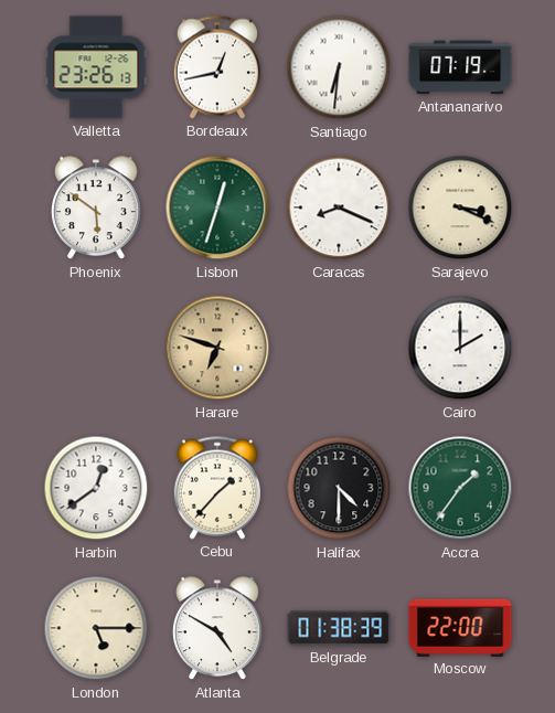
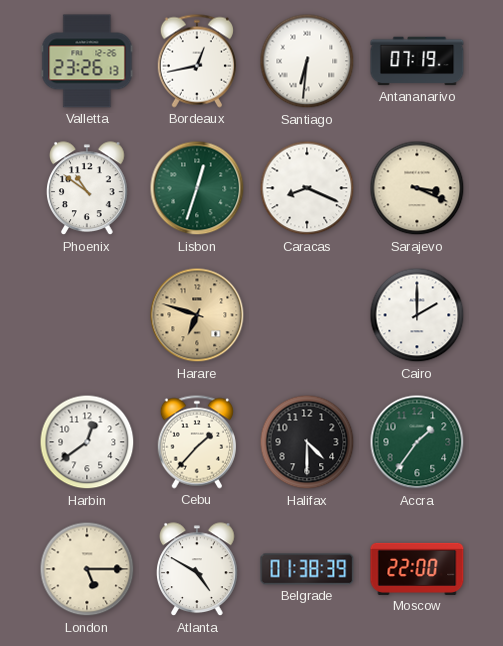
Phoenix: 5:51 -> 10:51
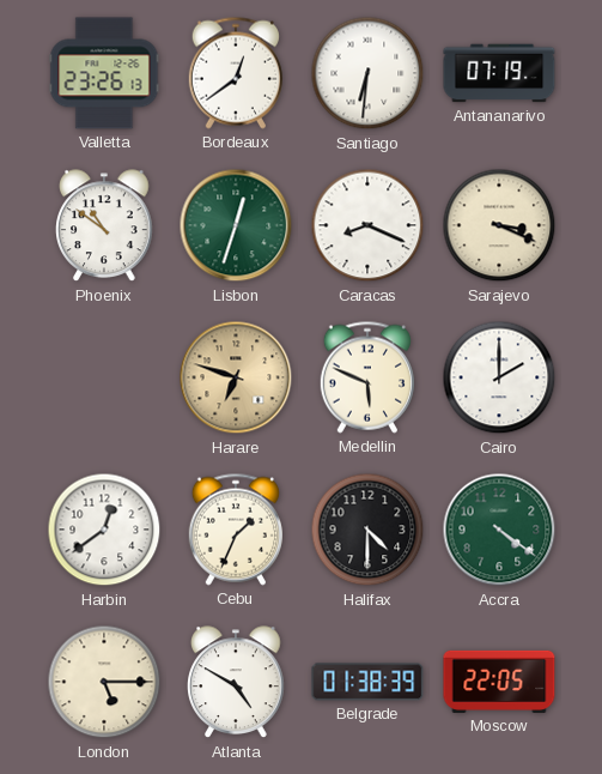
Bordeaux: 12:43 -> 12:39
Medellin: none -> 5:49
Cebu: 1:37 -> 1:34
Accra: 1:36 -> 4:21
Moscow: 22:00 -> 22:05
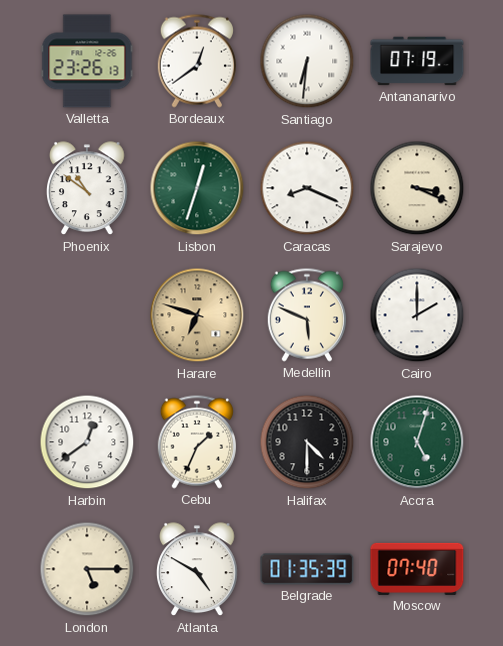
Accra: 4:21 -> 5:03
Belgrade: 01:38 -> 01:35
Moscow: 22:05 -> 07:40
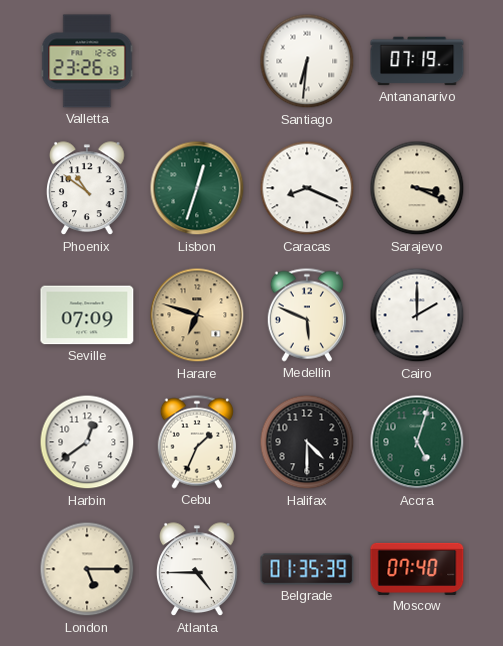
Bordeaux: 12:39 -> none
Seville: none -> 07:09
Atlanta: 4:50 -> 4:45
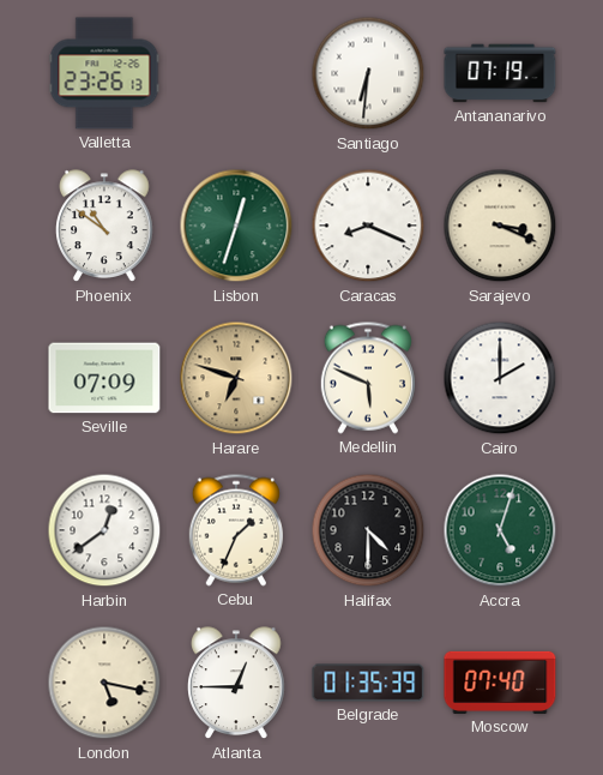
London: 5:15 -> 5:17
Atlanta: 4:45 -> 12:45
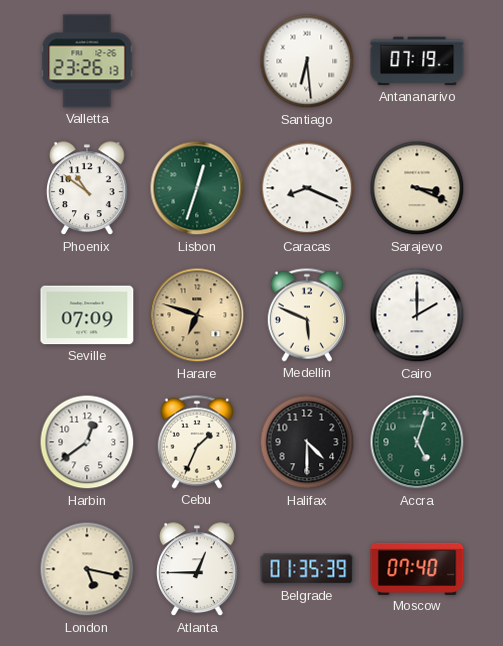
Santiago: 6:31 -> 6:29
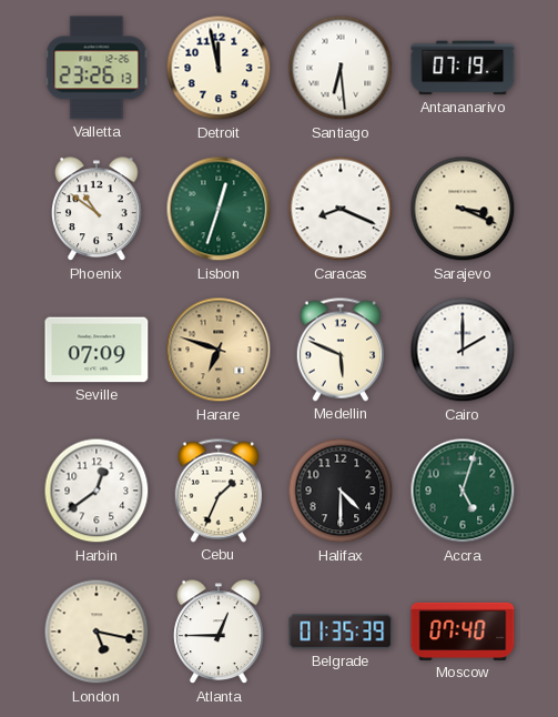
Detroit: none -> 11:58
